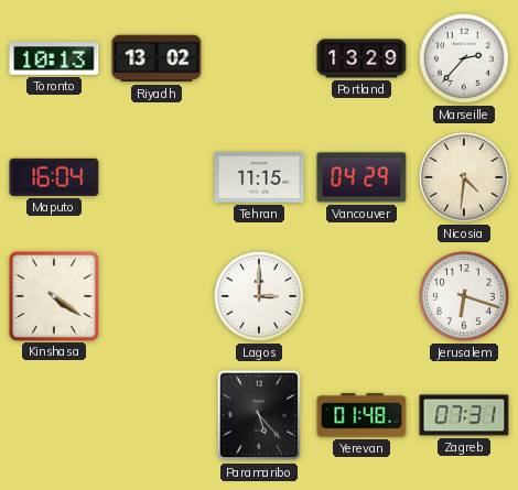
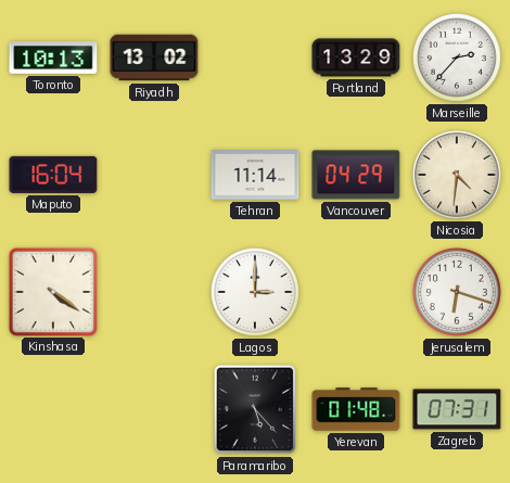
Tehran: 11:15 -> 11:14
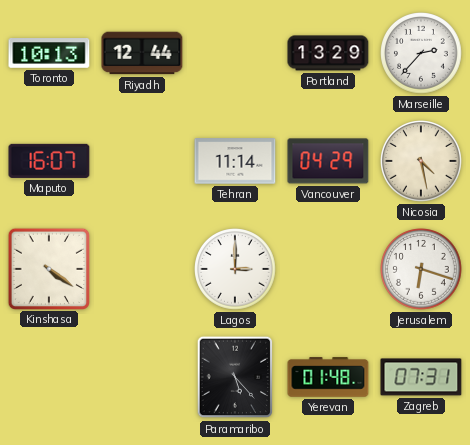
Riyadh: 13:02 -> 12:44
Maputo: 16:04 -> 16:07
Nicosia: 4:31 -> 4:28
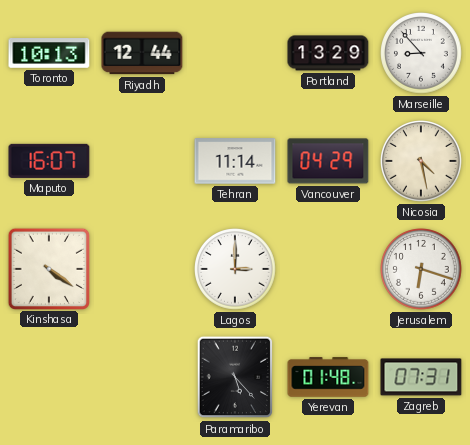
Marseille: 2:37 -> 8:53
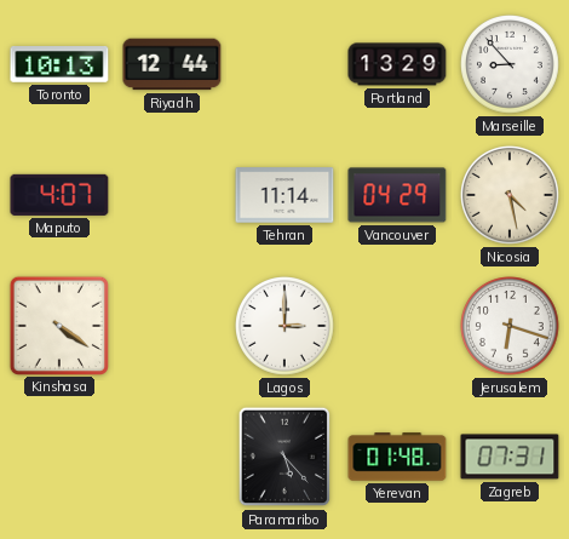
Maputo: 16:07 -> 4:07
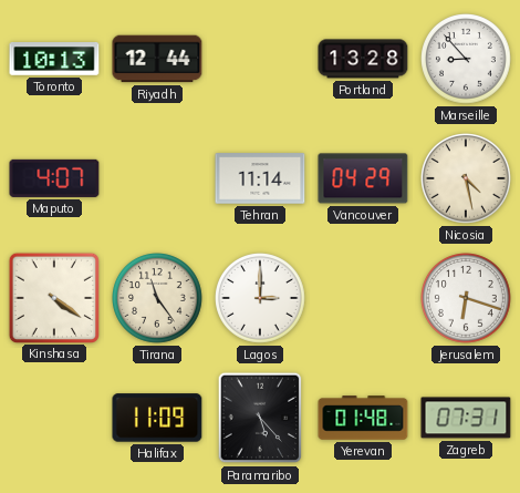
Portland: 13:29 -> 13:28
Tirana: none -> 11:24
Halifax: none -> 11:09
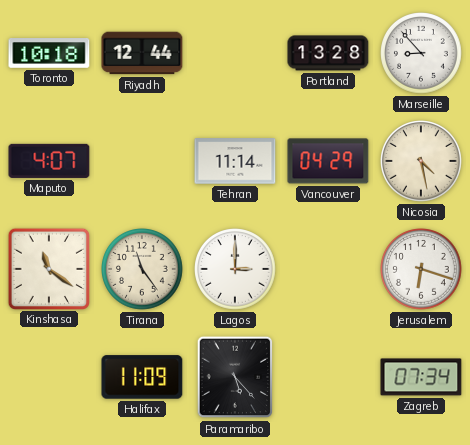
Toronto: 10:13 -> 10:18
Kinshasa: 4:21 -> 11:21
Yerevan: 01:48 -> none
Zagreb: 07:31 -> 07:34
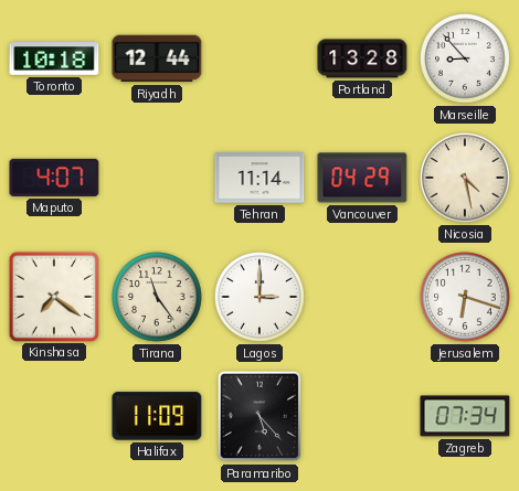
Kinshasa: 11:21 -> 7:21
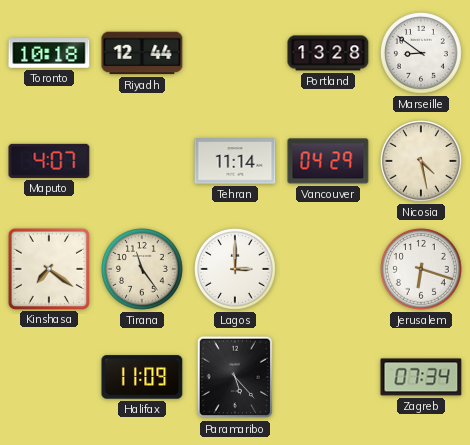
Marseille: 8:53 -> 8:51
